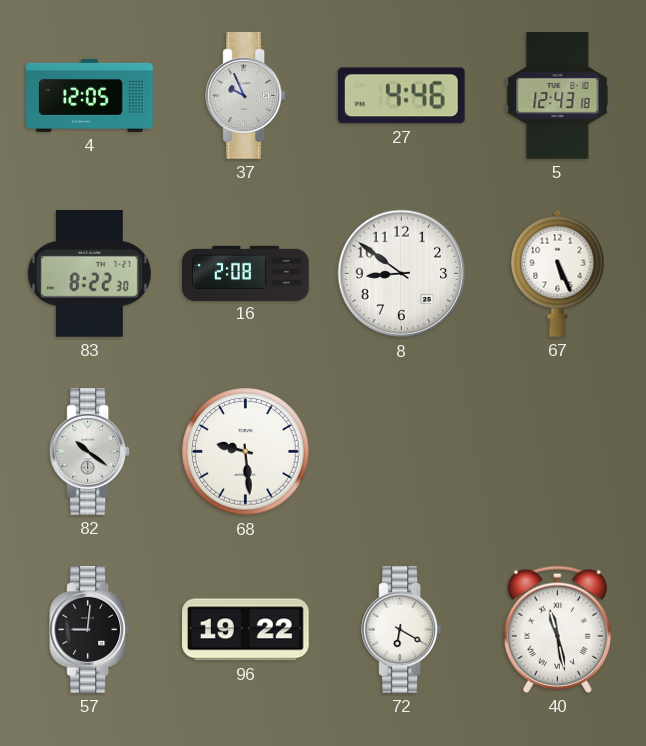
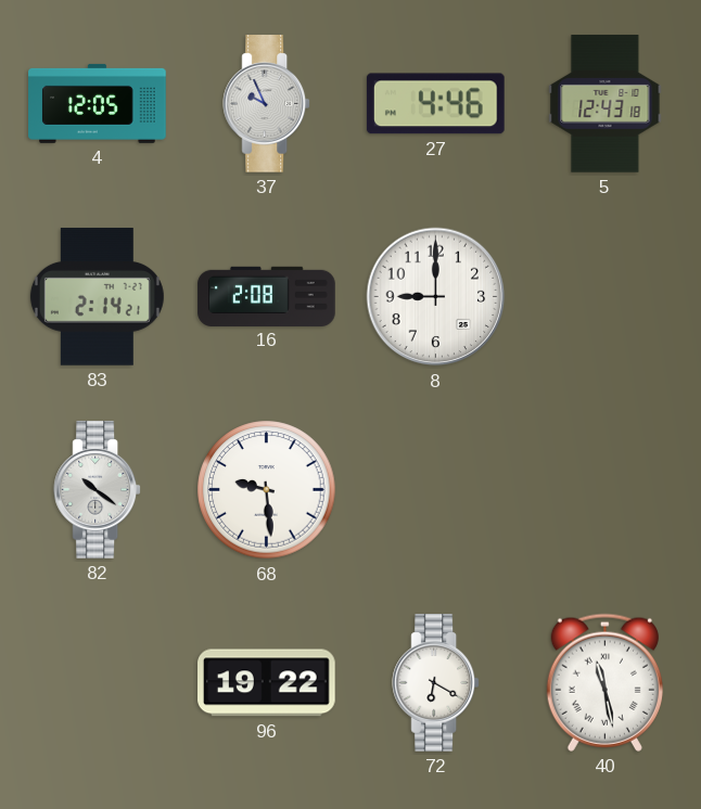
83: 8:22 -> 2:14
8: 8:51 -> 9:00
67: 5:26 -> none
57: 9:01 -> none
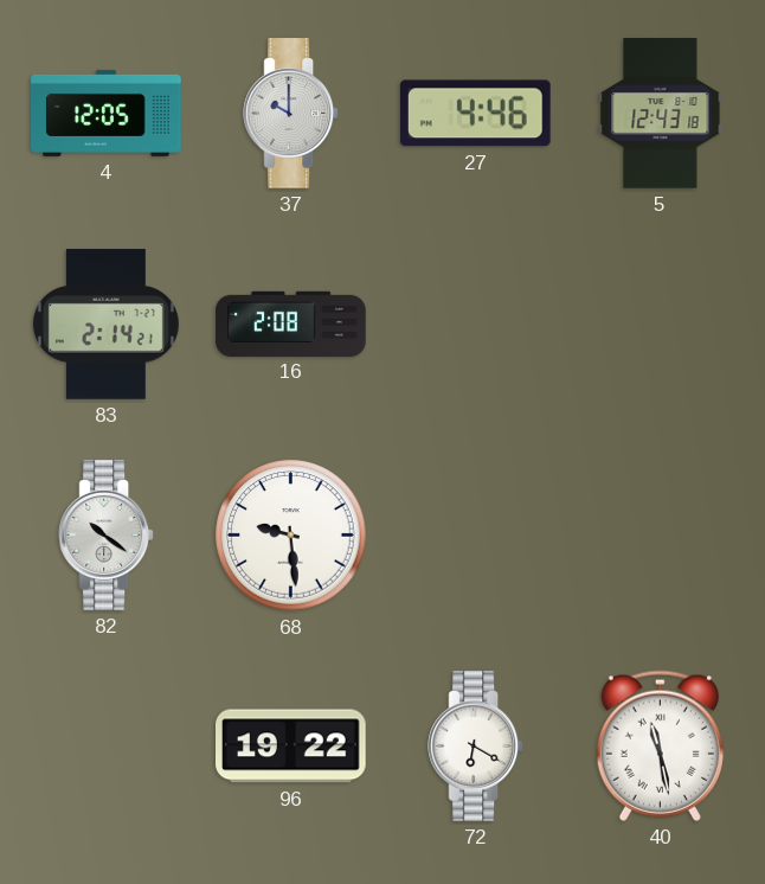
37: 9:56 -> 10:00
8: 9:00 -> none
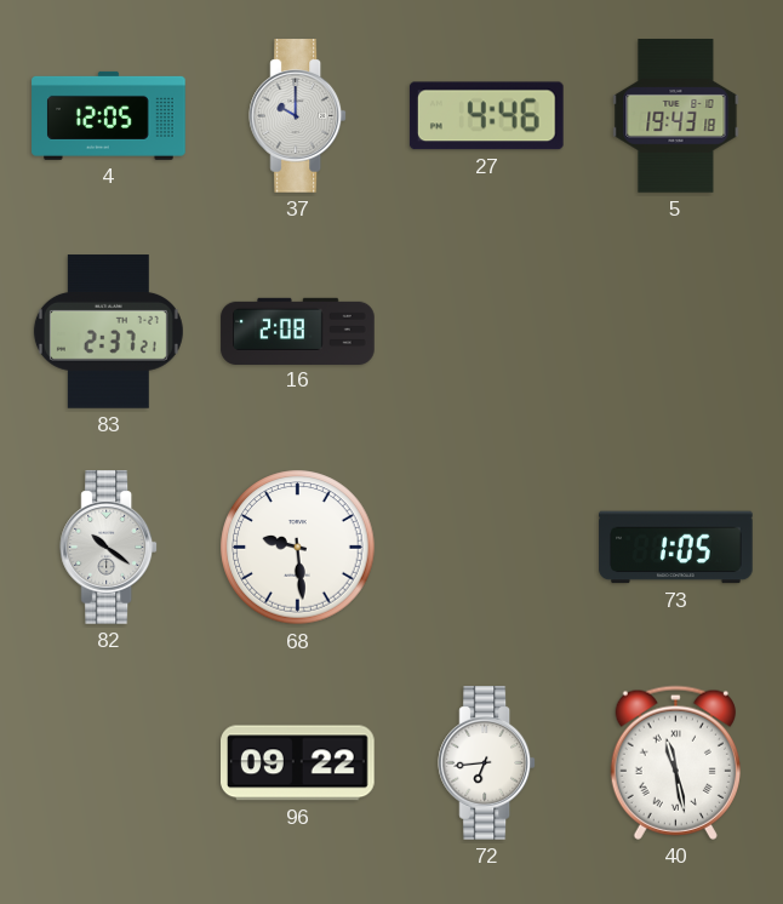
5: 12:43 -> 19:43
83: 2:14 -> 2:37
73: none -> 1:05
96: 19:22 -> 09:22
72: 6:20 -> 6:44
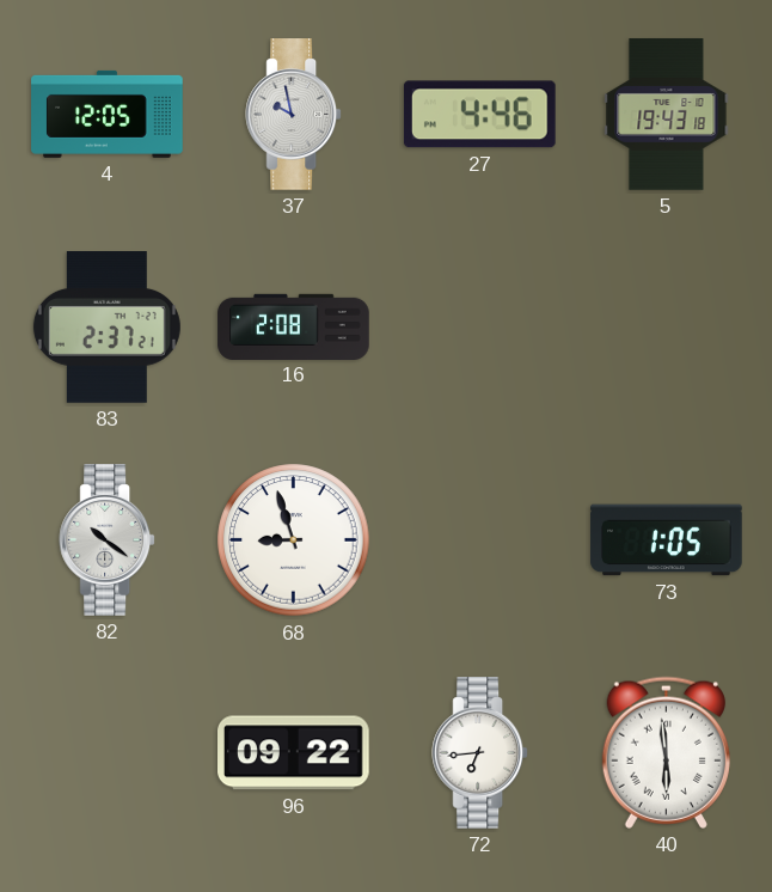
37: 10:00 -> 9:58
68: 9:29 -> 8:57
40: 11:28 -> 5:59
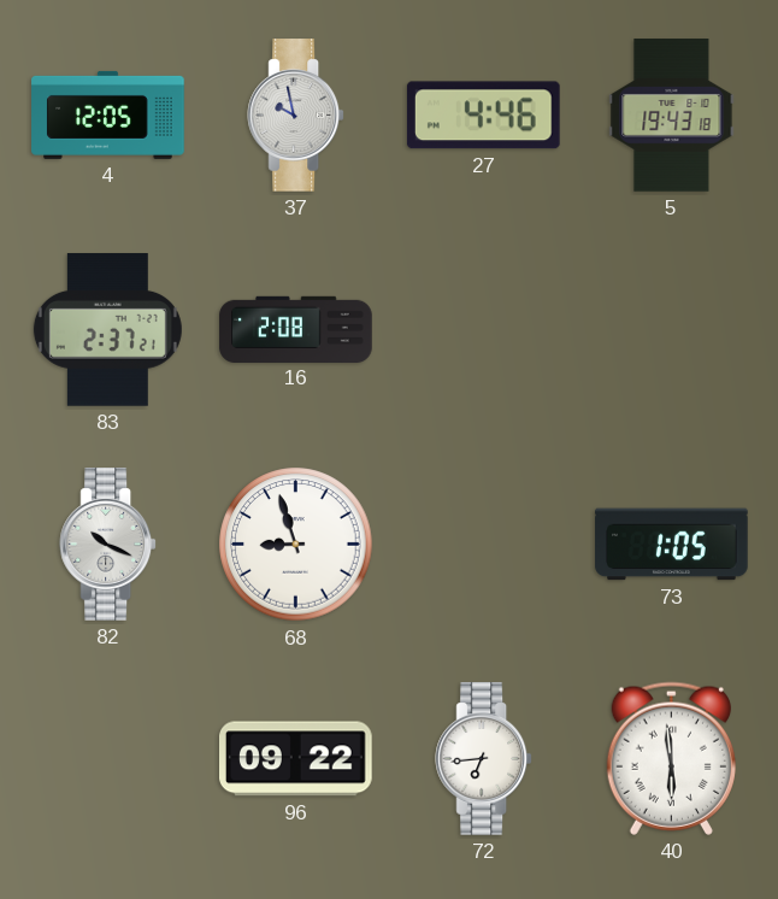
82: 10:21 -> 10:19
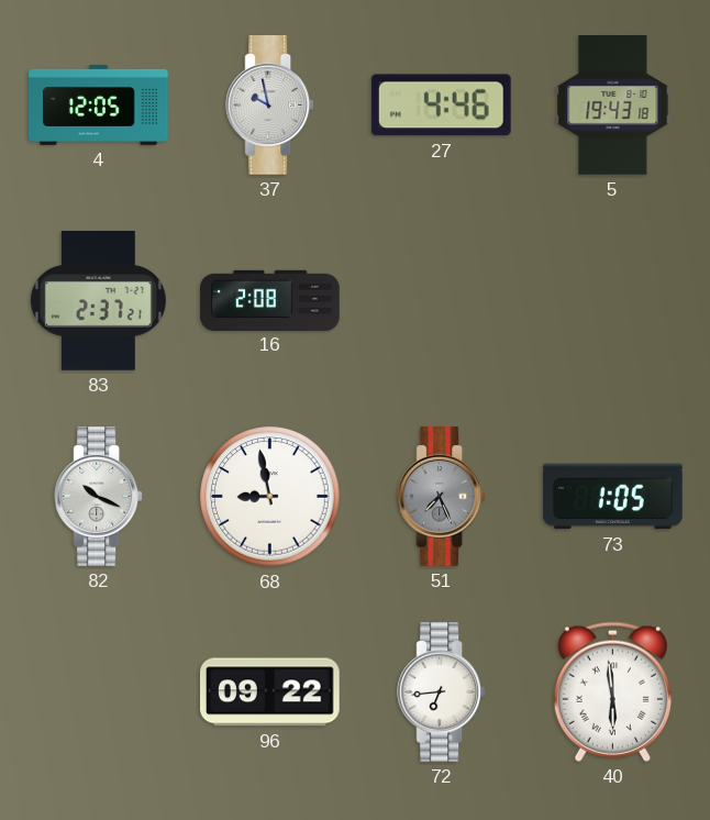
68: 8:57 -> 8:58
51: none -> 7:26
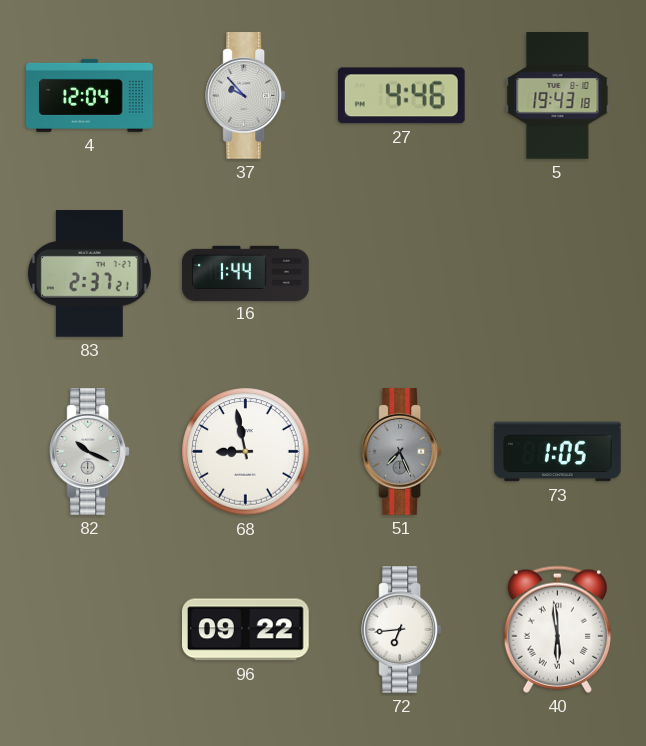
4: 12:05 -> 12:04
37: 9:58 -> 9:53
16: 2:08 -> 1:44
